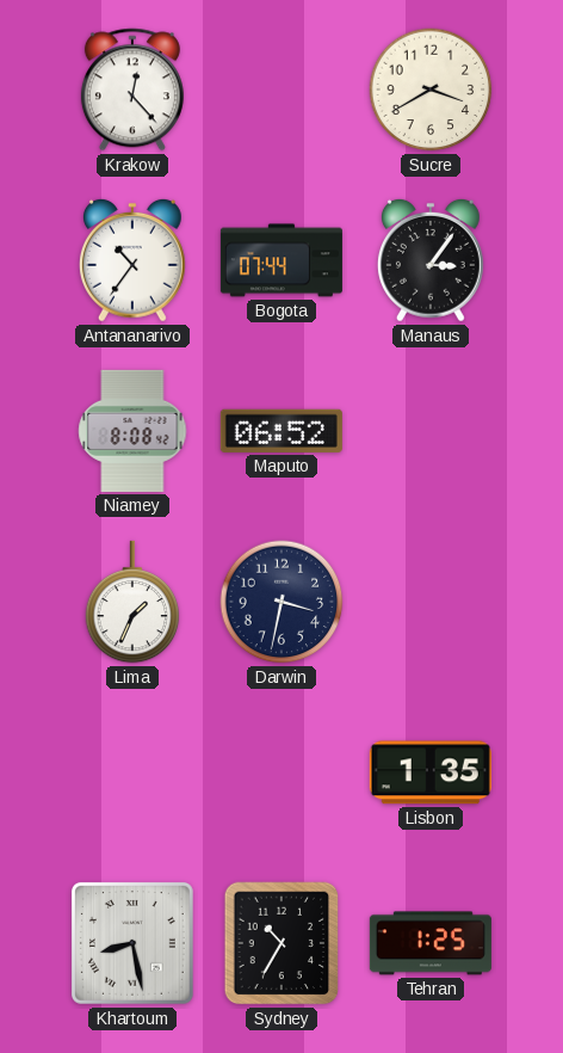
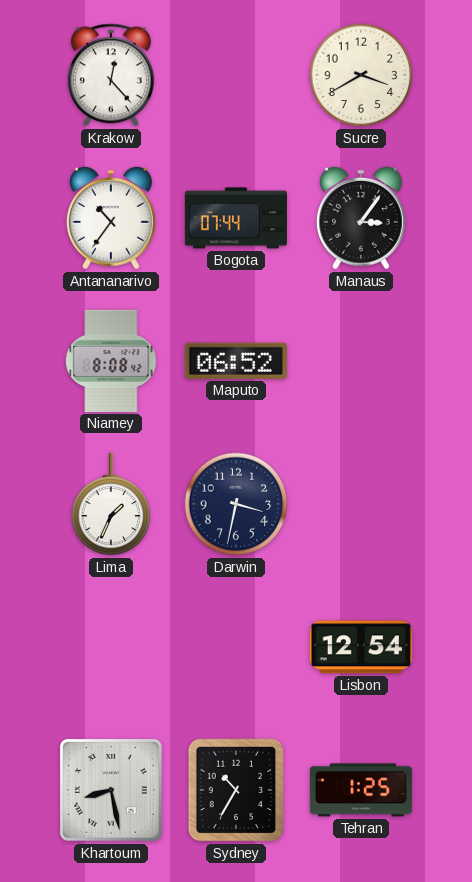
Lisbon: 1:35 -> 12:54
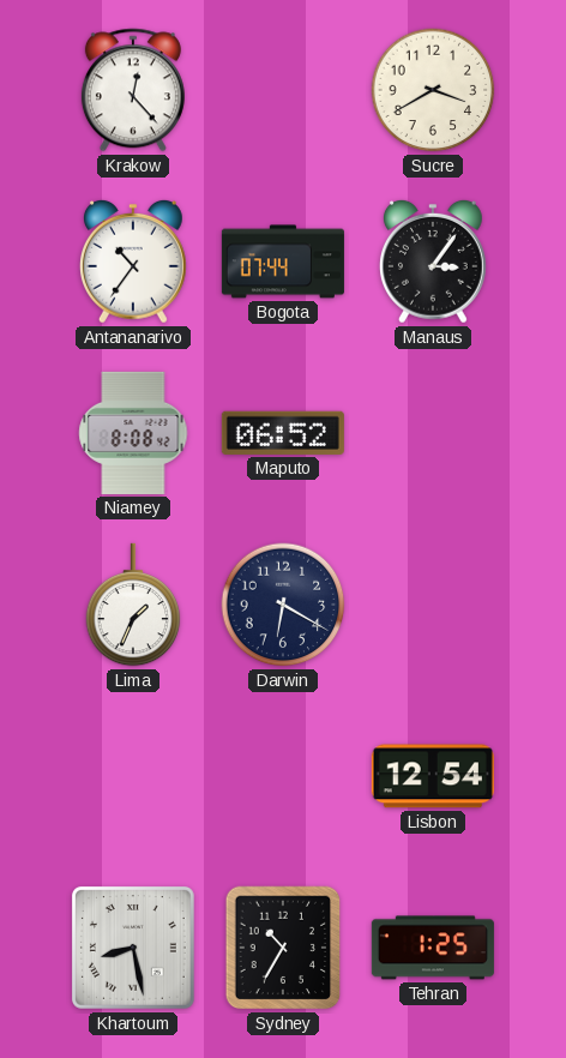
Darwin: 3:32 -> 6:20
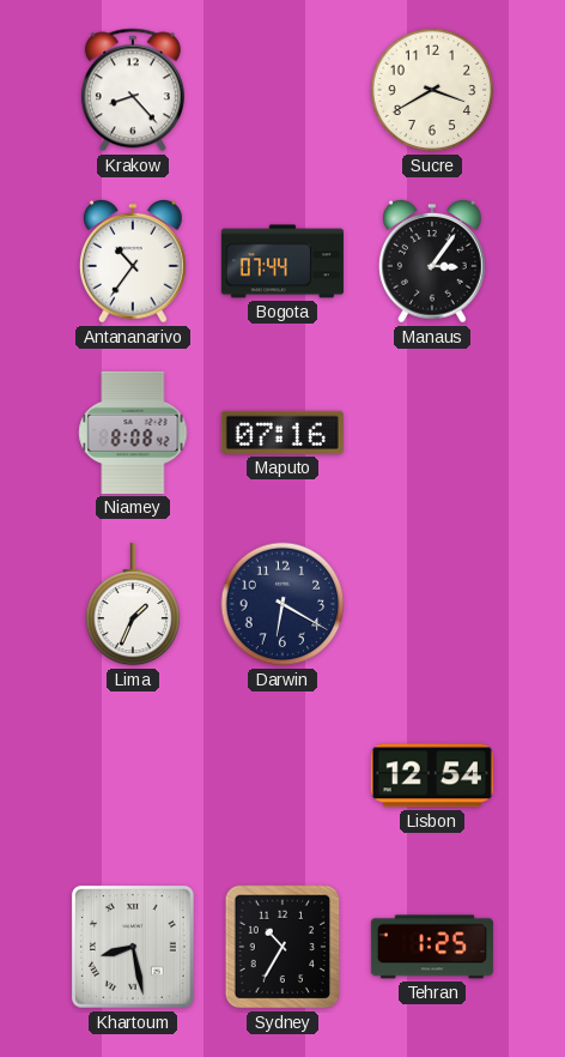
Krakow: 12:23 -> 8:23
Maputo: 06:52 -> 07:16
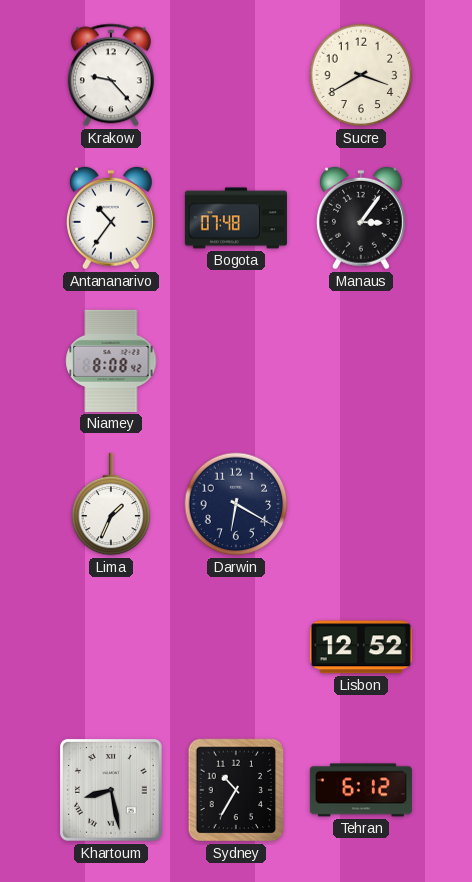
Krakow: 8:23 -> 9:23
Bogota: 07:44 -> 07:48
Maputo: 07:16 -> none
Lisbon: 12:54 -> 12:52
Tehran: 1:25 -> 6:12
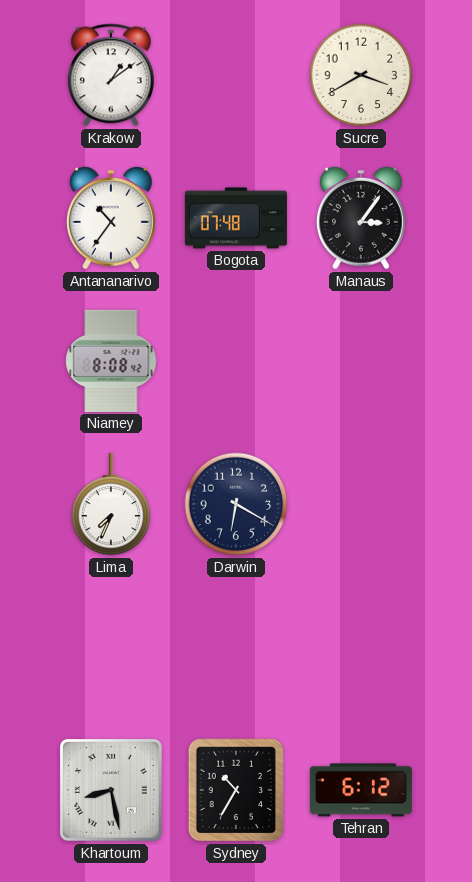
Krakow: 9:23 -> 1:09
Lima: 1:34 -> 7:34
Lisbon: 12:52 -> none
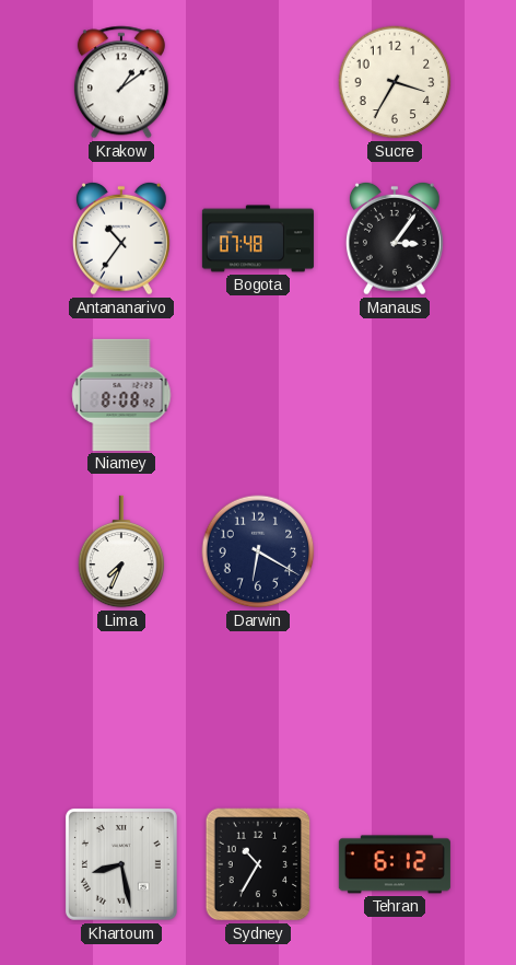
Sucre: 3:40 -> 3:35
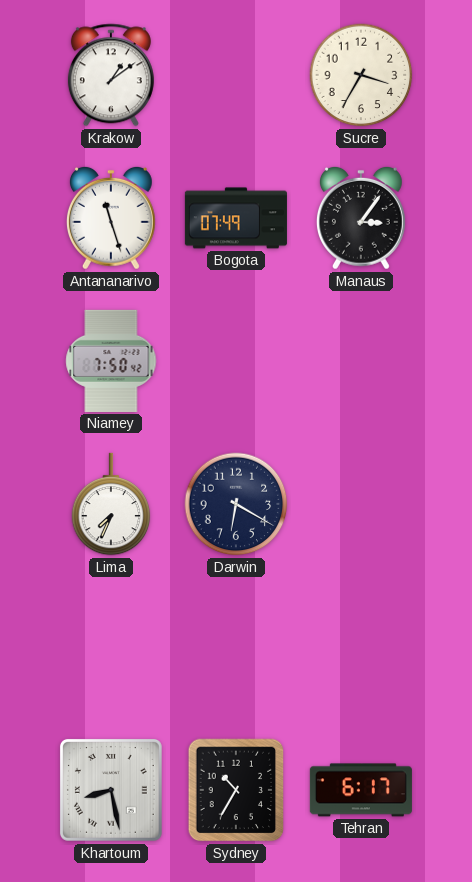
Antananarivo: 10:36 -> 11:27
Bogota: 07:48 -> 07:49
Niamey: 8:08 -> 7:50
Tehran: 6:12 -> 6:17
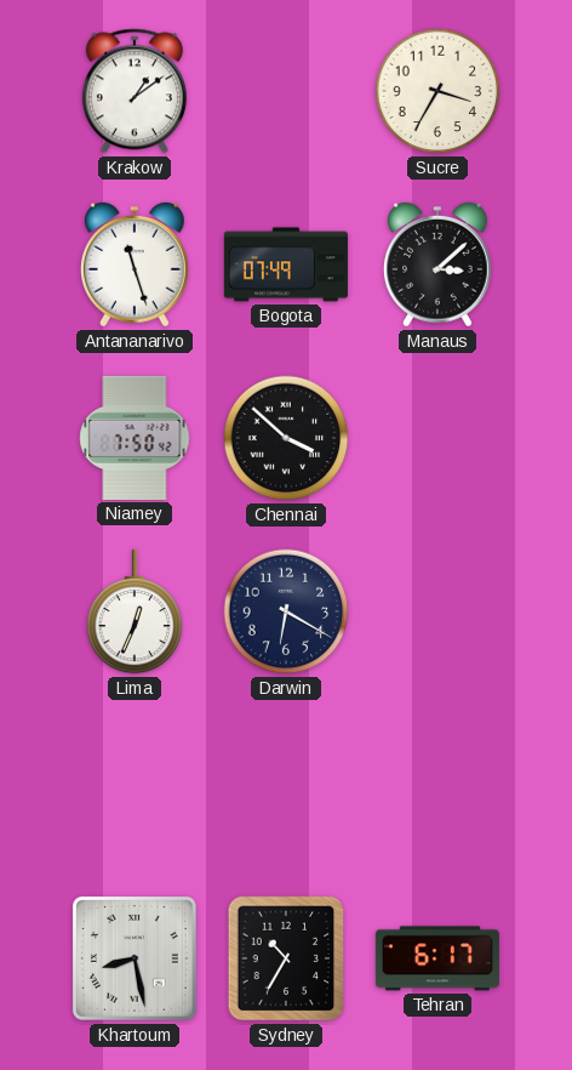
Manaus: 3:06 -> 3:08
Chennai: none -> 3:52
Lima: 7:34 -> 12:34
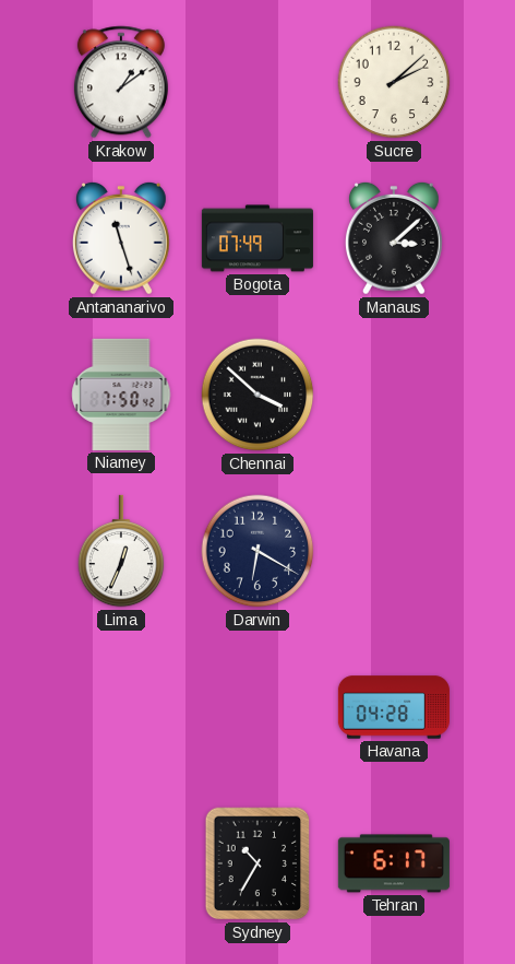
Sucre: 3:35 -> 2:08
Havana: none -> 04:28
Khartoum: 8:28 -> none
